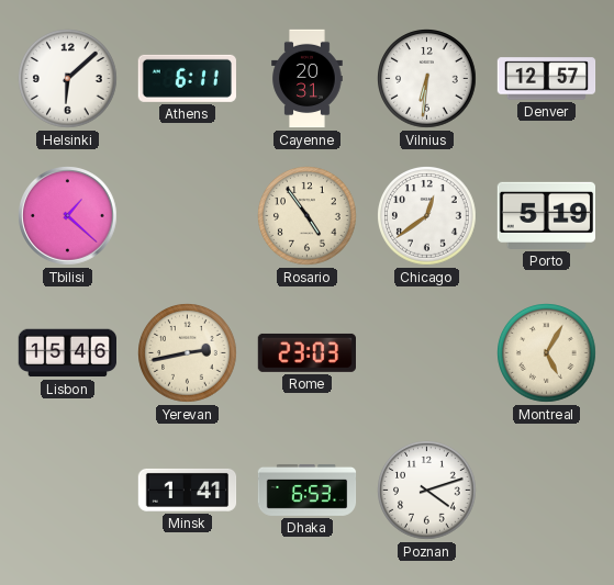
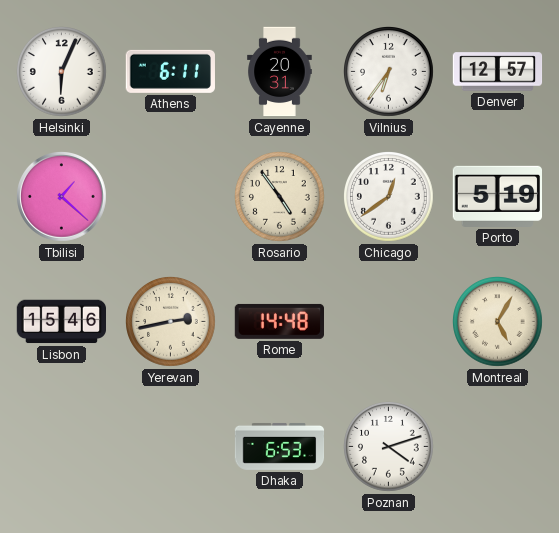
Helsinki: 6:08 -> 6:04
Vilnius: 6:31 -> 6:36
Rome: 23:03 -> 14:48
Minsk: 1:41 -> none
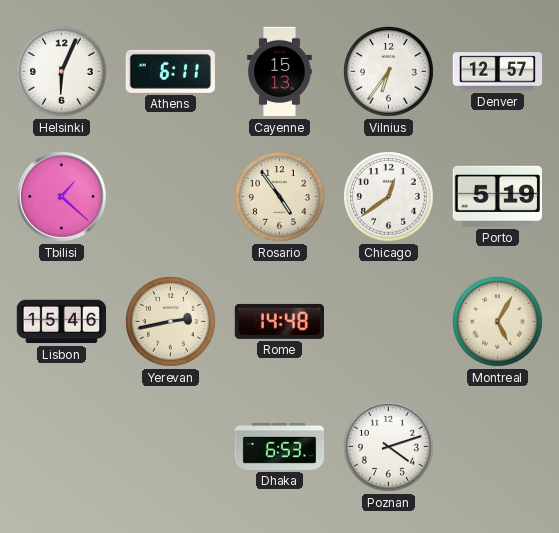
Cayenne: 20:31 -> 15:13
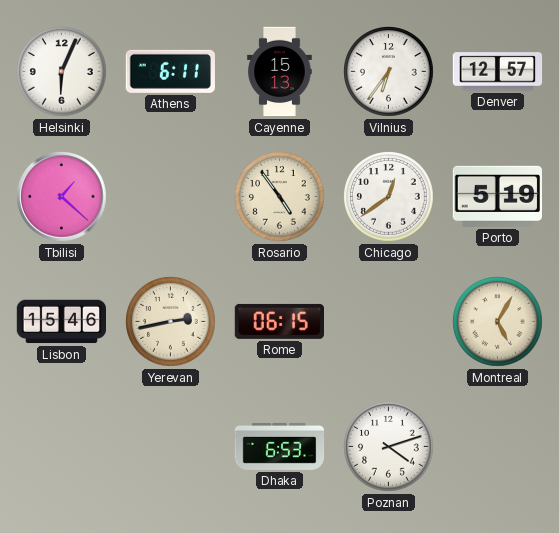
Rome: 14:48 -> 06:15
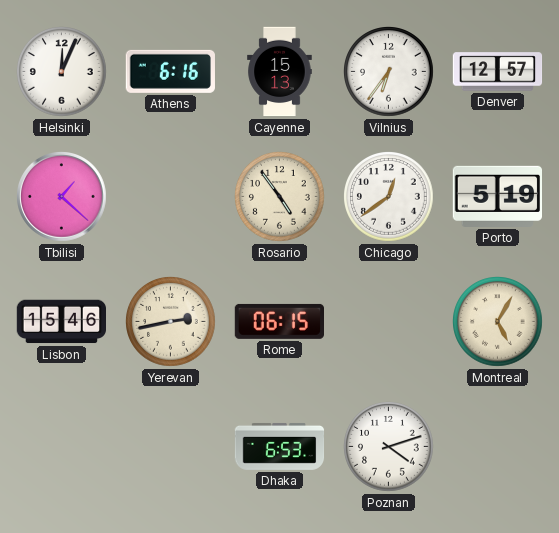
Helsinki: 6:04 -> 12:04
Athens: 6:11 -> 6:16
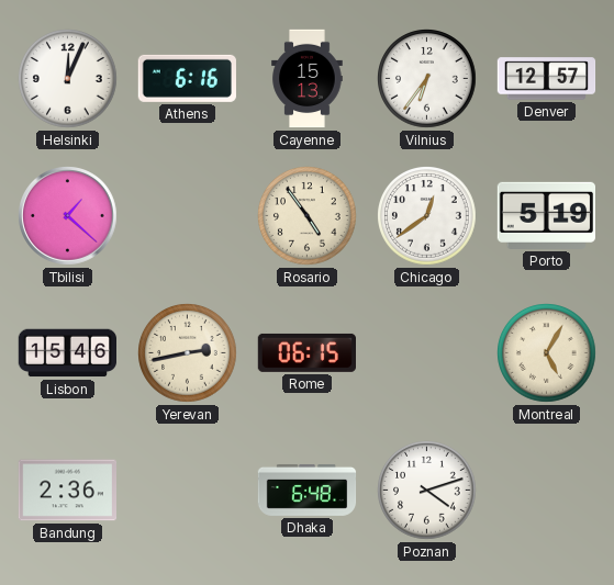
Bandung: none -> 2:36
Dhaka: 6:53 -> 6:48
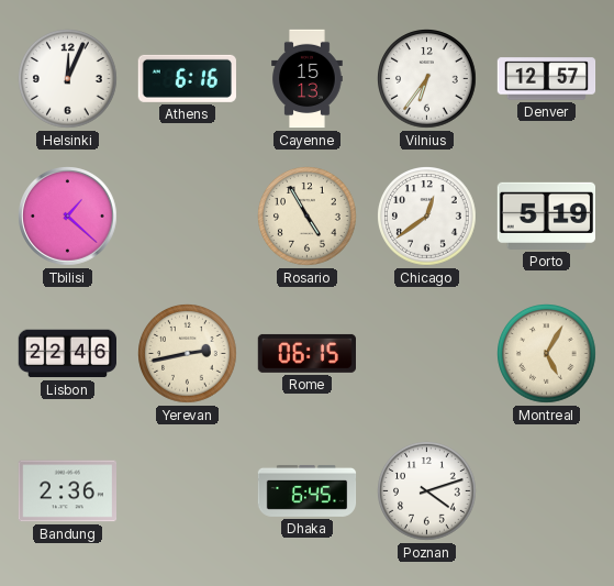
Rosario: 4:54 -> 4:55
Lisbon: 15:46 -> 22:46
Dhaka: 6:48 -> 6:45
